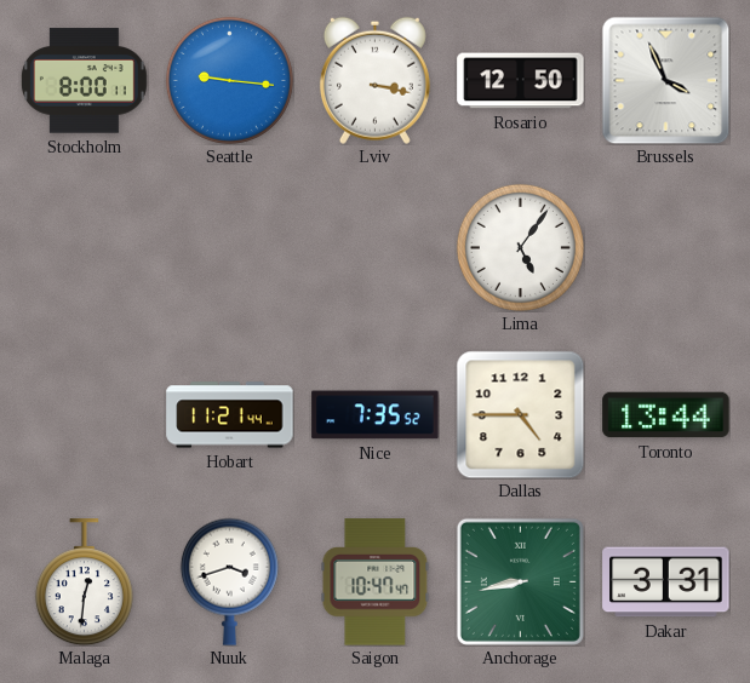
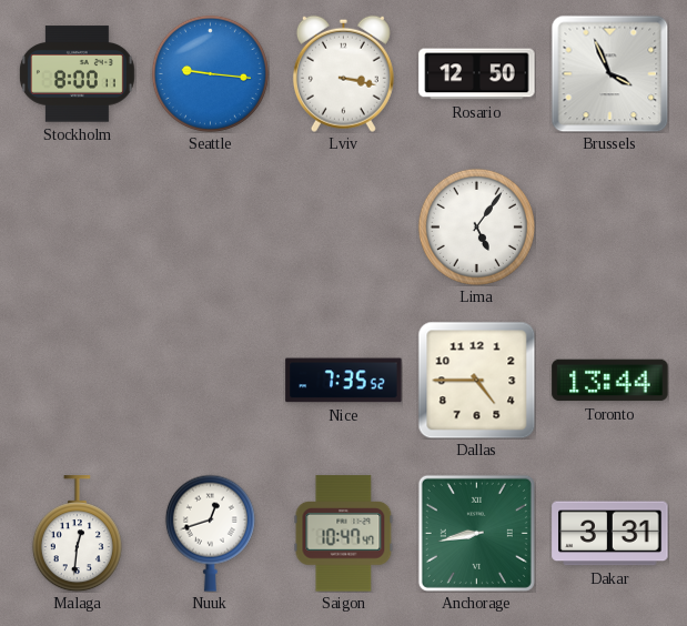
Hobart: 11:21 -> none
Nuuk: 3:42 -> 12:42
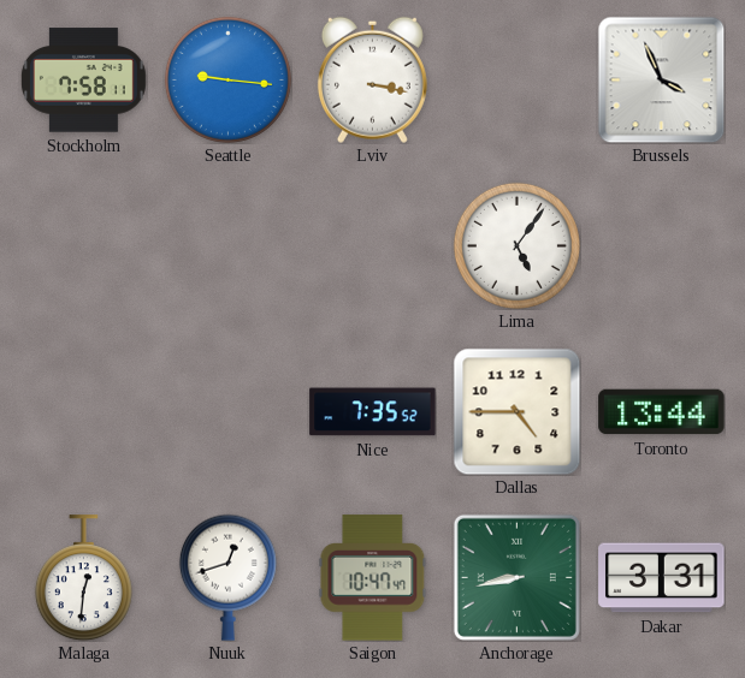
Stockholm: 8:00 -> 7:58
Rosario: 12:50 -> none
